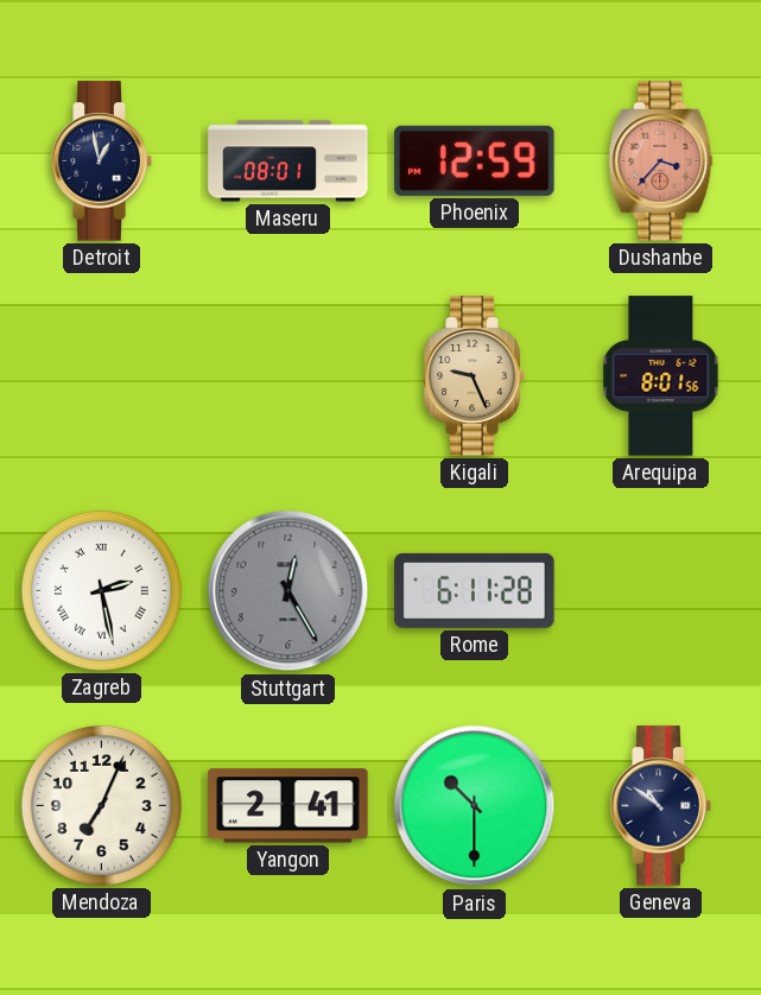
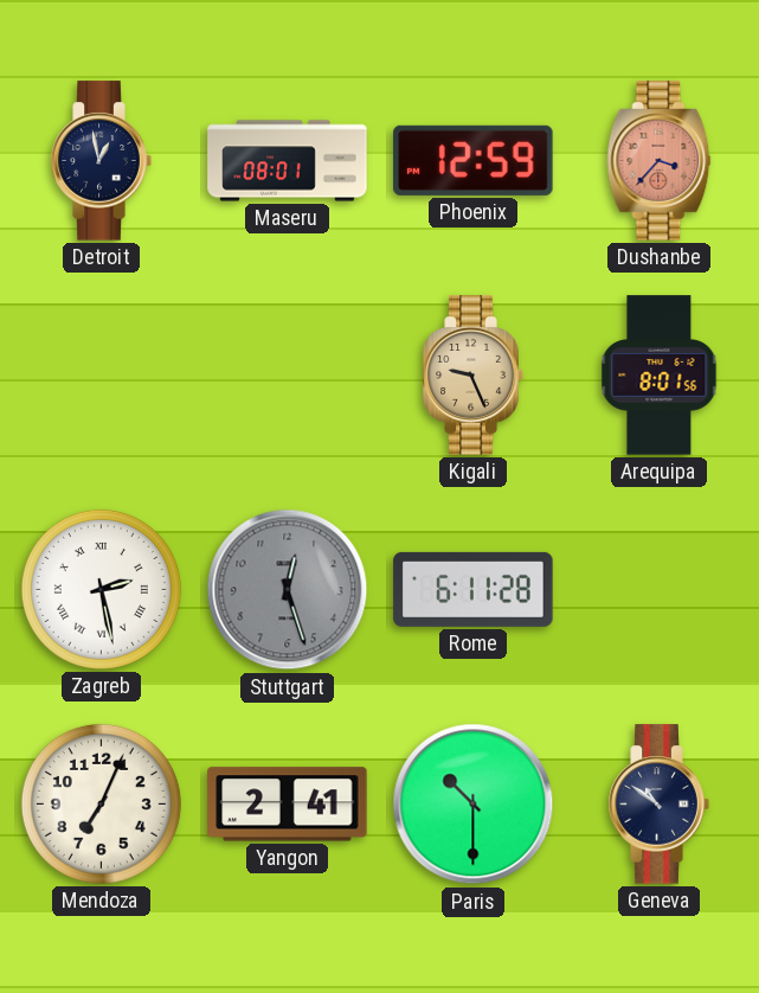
Stuttgart: 12:25 -> 12:27
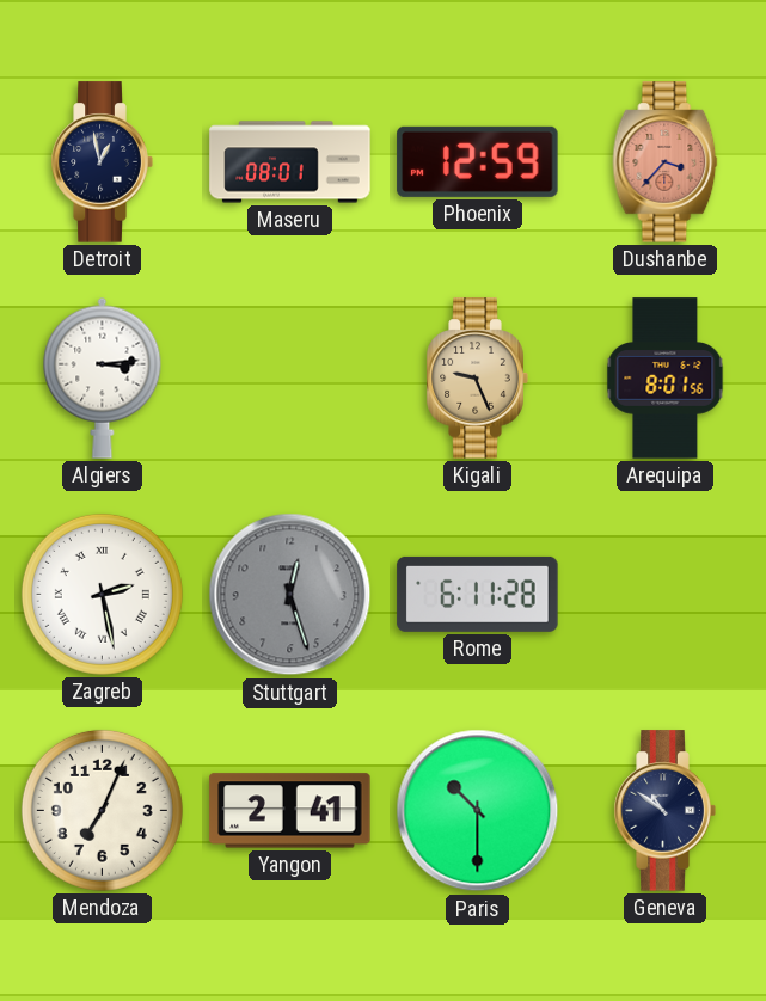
Algiers: none -> 3:14
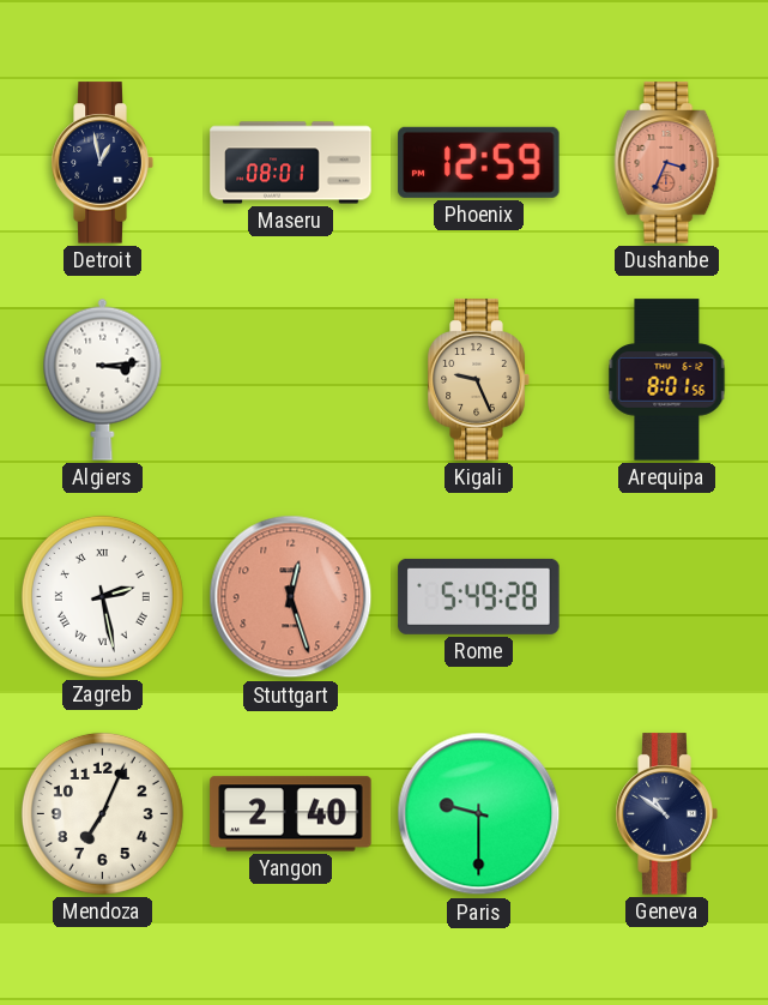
Dushanbe: 3:37 -> 3:34
Stuttgart dial: grey -> salmon
Rome: 6:11 -> 5:49
Yangon: 2:41 -> 2:40
Paris: 10:30 -> 9:30
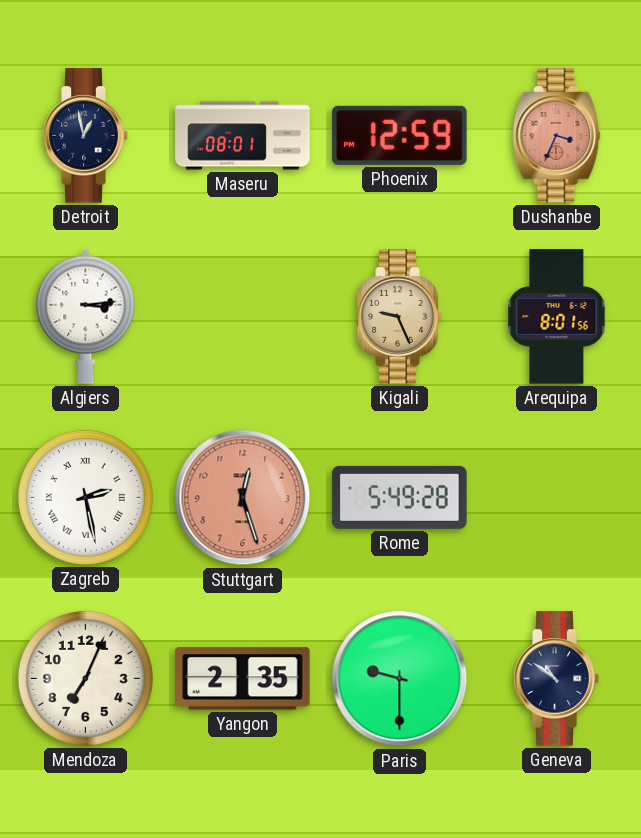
Yangon: 2:40 -> 2:35
